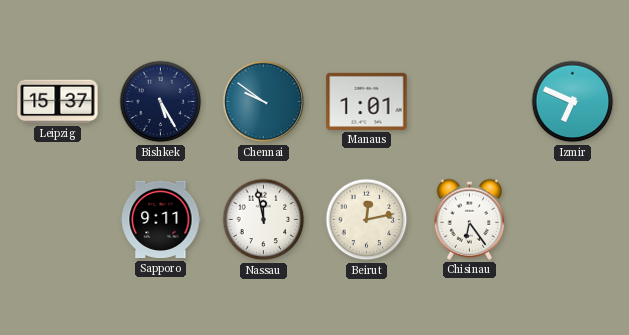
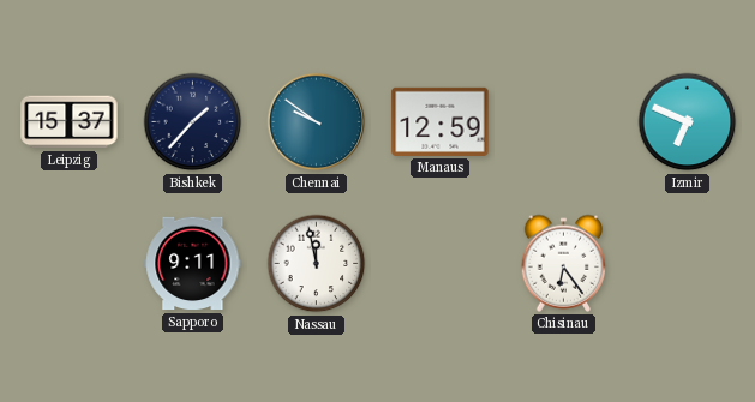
Bishkek: 5:25 -> 1:37
Manaus: 1:01 -> 12:59
Beirut: 12:13 -> none
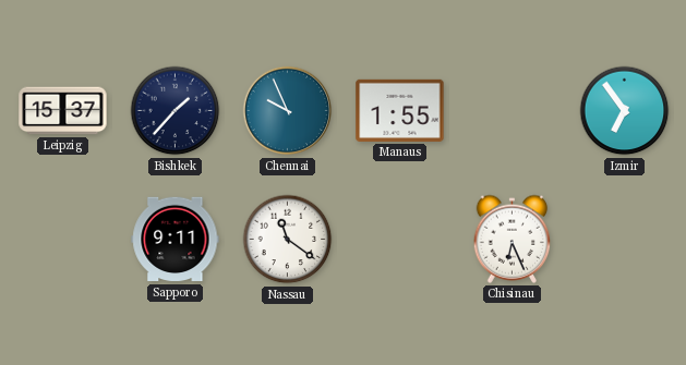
Chennai: 9:51 -> 9:56
Manaus: 12:59 -> 1:55
Izmir: 6:49 -> 6:54
Nassau: 11:58 -> 11:21
Chisinau: 6:24 -> 6:26
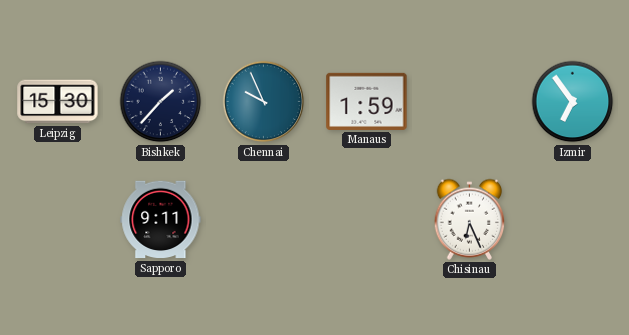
Leipzig: 15:37 -> 15:30
Manaus: 1:55 -> 1:59
Nassau: 11:21 -> none
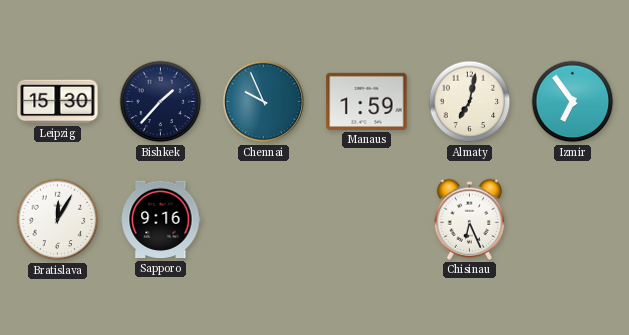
Almaty: none -> 7:02
Bratislava: none -> 12:05
Sapporo: 9:11 -> 9:16
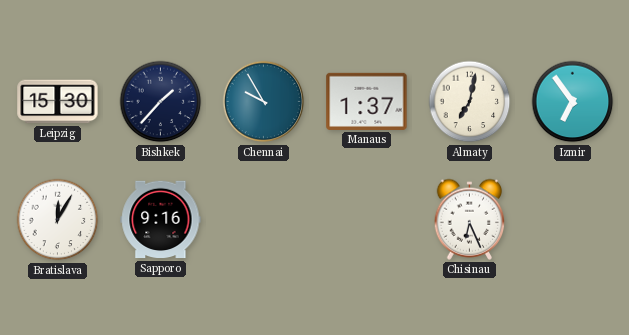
Chennai: 9:56 -> 9:55
Manaus: 1:59 -> 1:37
